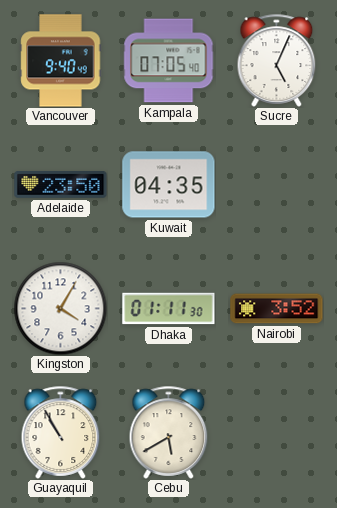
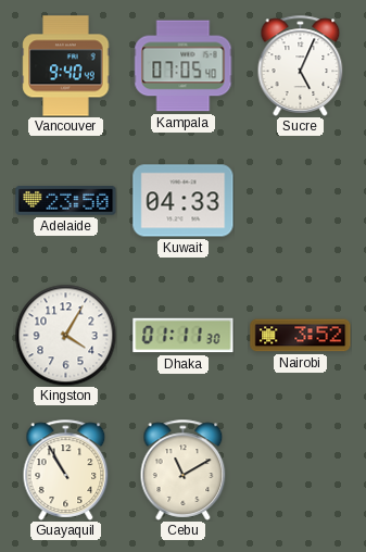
Kuwait: 04:35 -> 04:33
Cebu: 5:40 -> 11:10
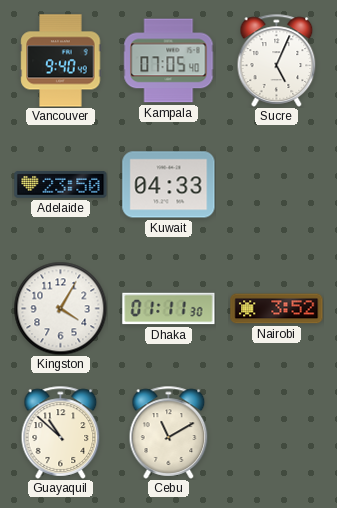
Guayaquil: 10:55 -> 10:52
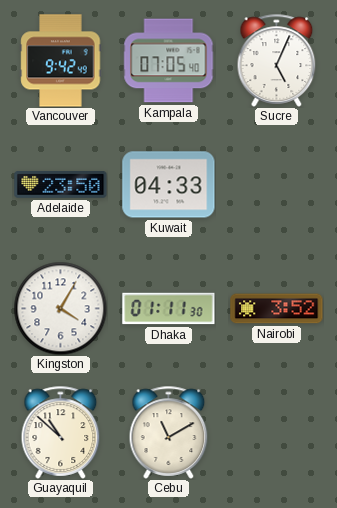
Vancouver: 9:40 -> 9:42
